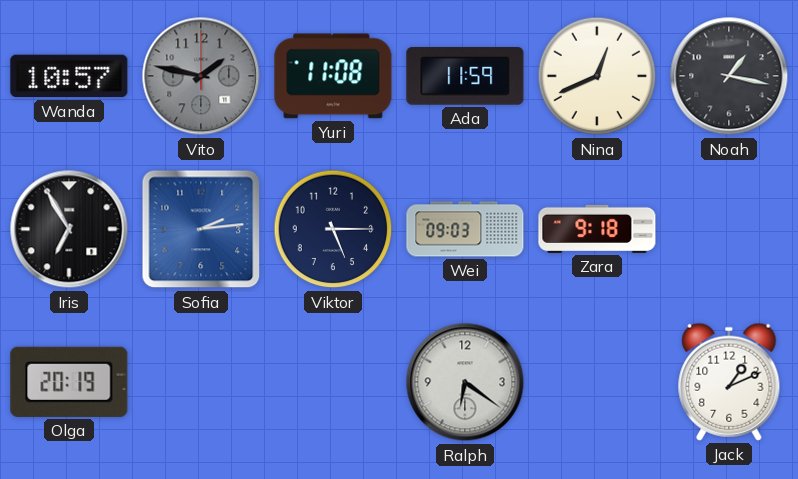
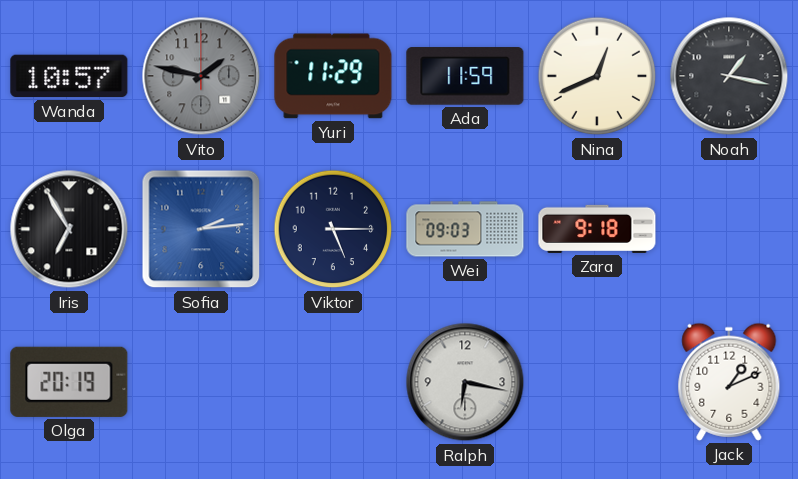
Yuri: 11:08 -> 11:29
Ralph: 6:21 -> 6:17
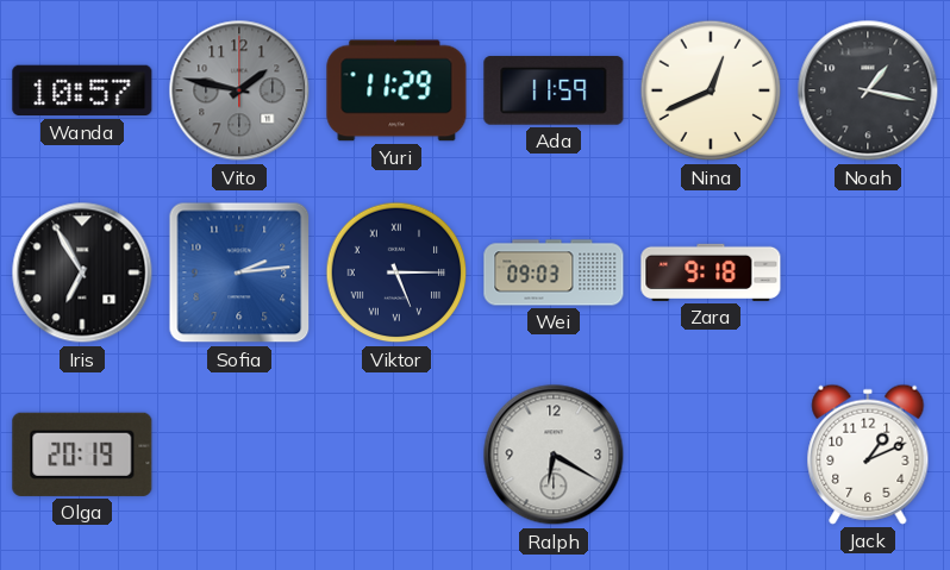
Viktor numerals: Arabic -> Roman
Ralph: 6:17 -> 6:20
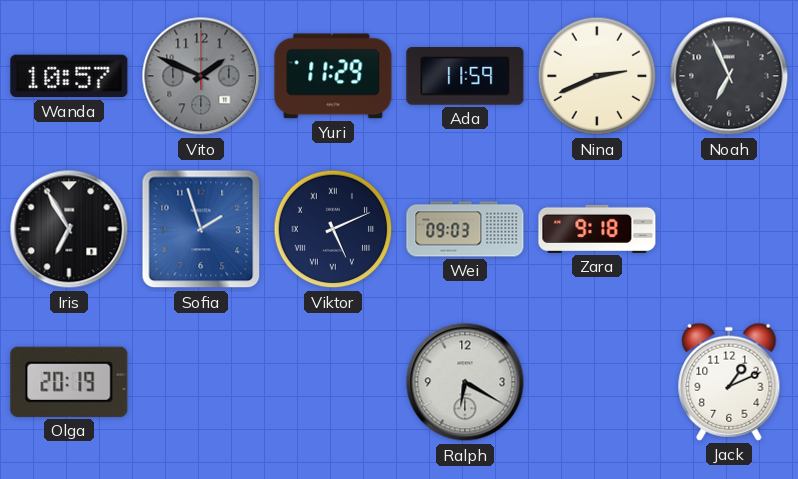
Vito: 1:47 -> 1:49
Nina: 12:41 -> 2:41
Noah: 1:17 -> 6:56
Sofia: 2:14 -> 1:57
Viktor: 5:15 -> 5:11
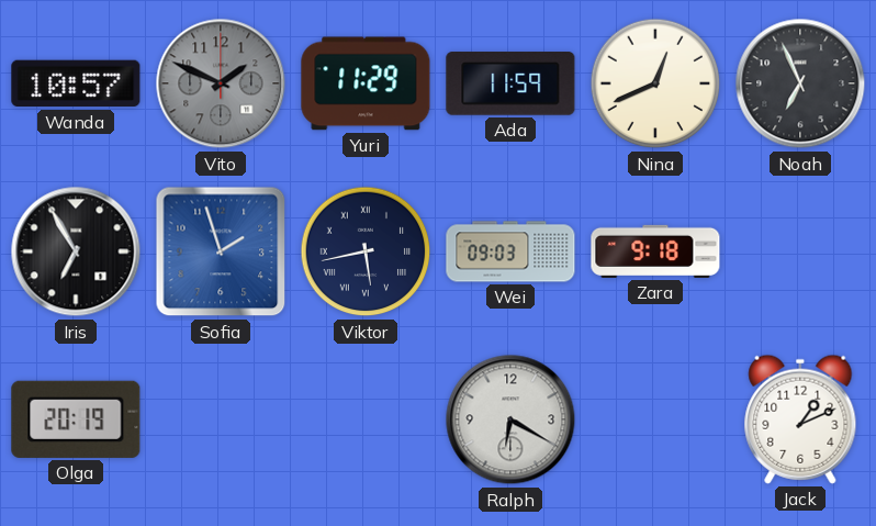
Nina: 2:41 -> 12:41
Viktor: 5:11 -> 5:43
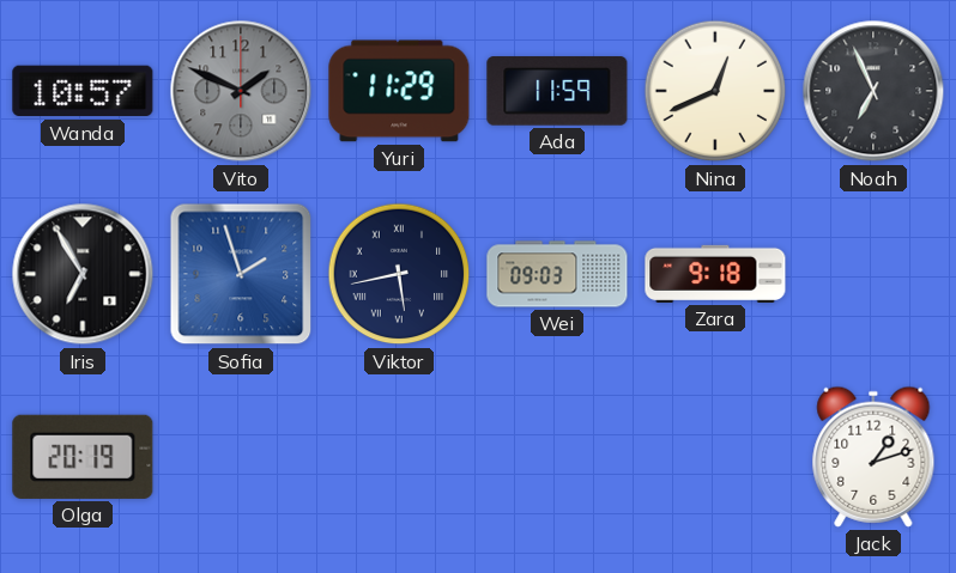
Ralph: 6:20 -> none
Jack: 1:11 -> 1:12
